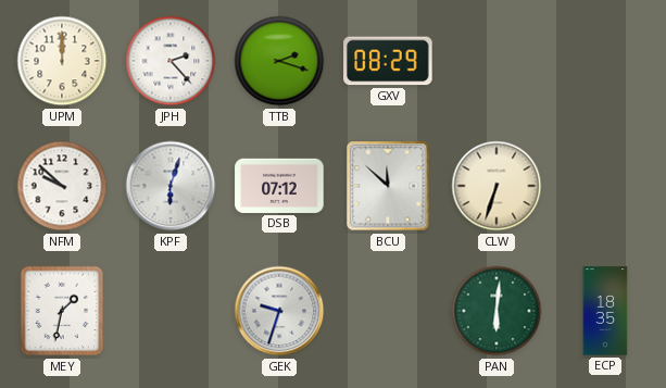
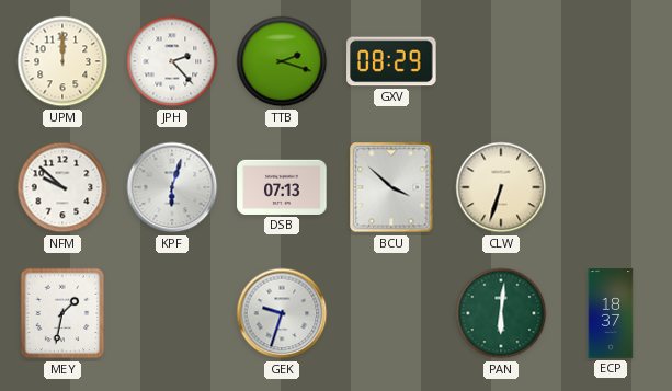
DSB: 07:12 -> 07:13
BCU: 11:52 -> 3:52
ECP: 18:35 -> 18:37
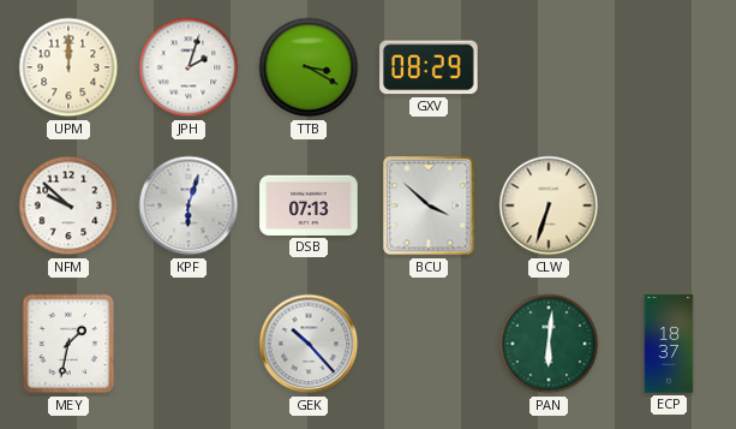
JPH: 2:23 -> 2:03
TTB: 2:18 -> 3:20
GEK: 9:33 -> 10:23
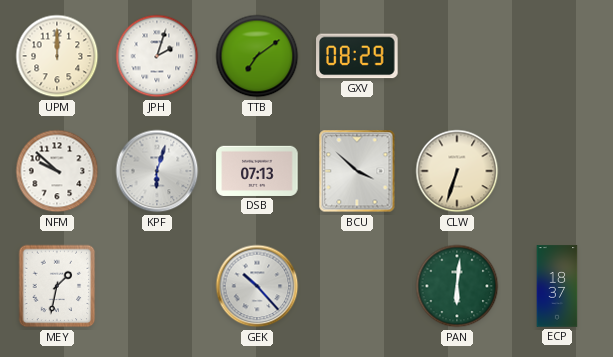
TTB: 3:20 -> 7:09
